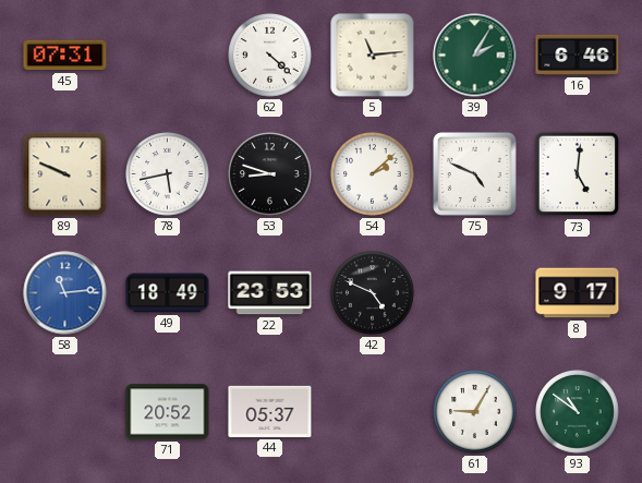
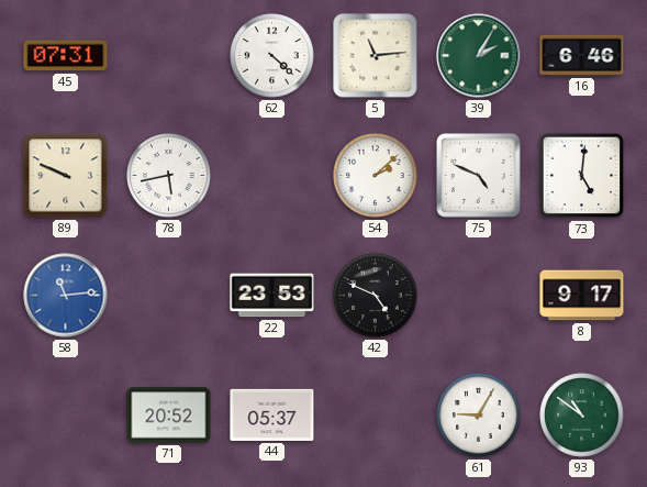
53: 8:48 -> none
49: 18:49 -> none
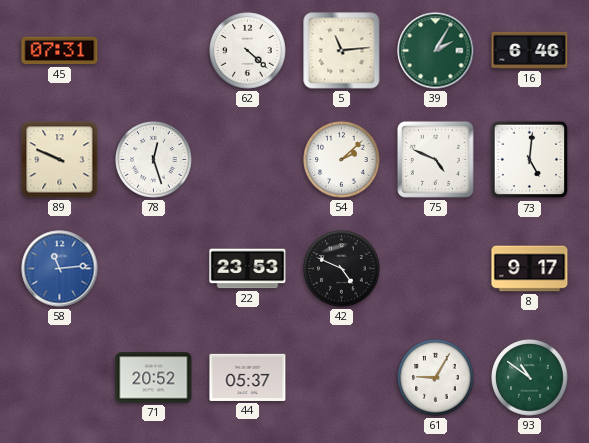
78: 5:43 -> 12:27
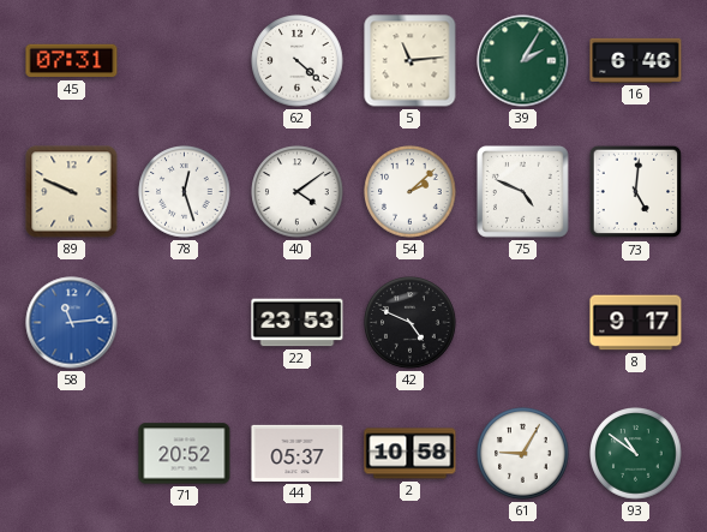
40: none -> 4:09
2: none -> 10:58
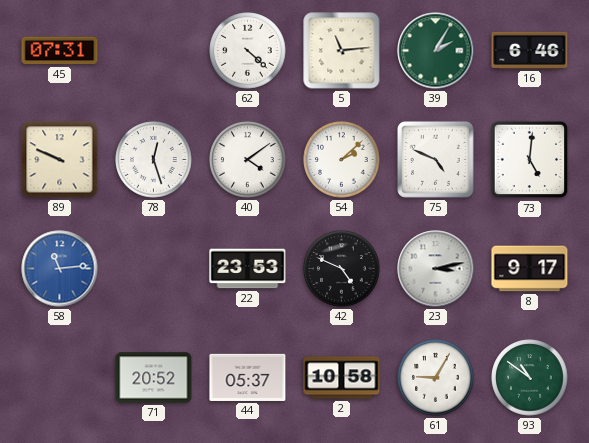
23: none -> 3:13
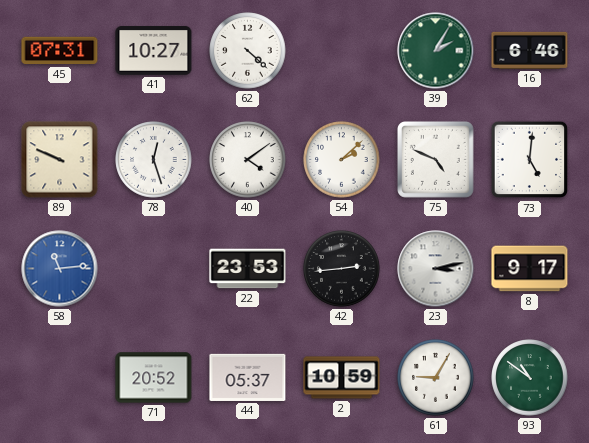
41: none -> 10:27
5: 11:14 -> none
42: 4:49 -> 2:44
2: 10:58 -> 10:59
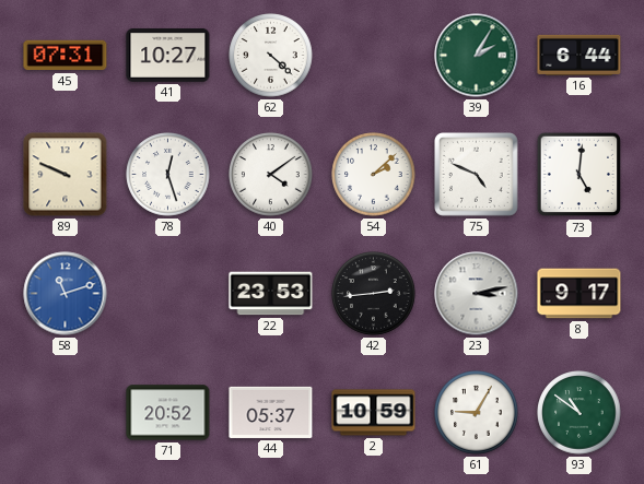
16: 6:46 -> 6:44
58: 11:14 -> 11:12
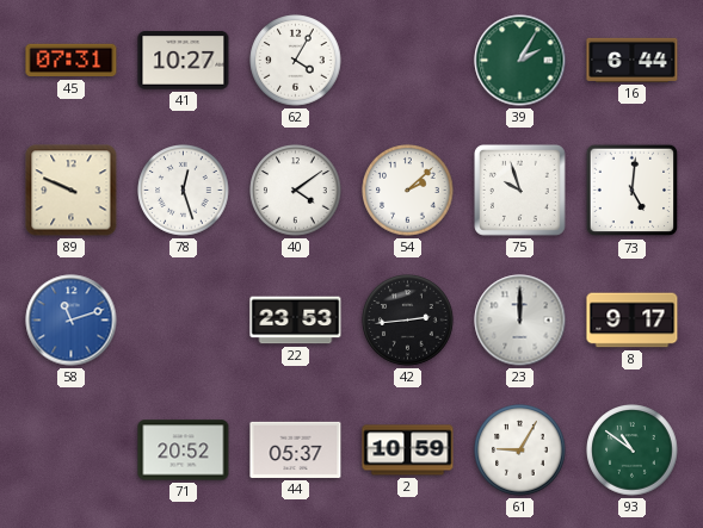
62: 4:22 -> 4:05
75: 4:49 -> 9:57
23: 3:13 -> 12:00
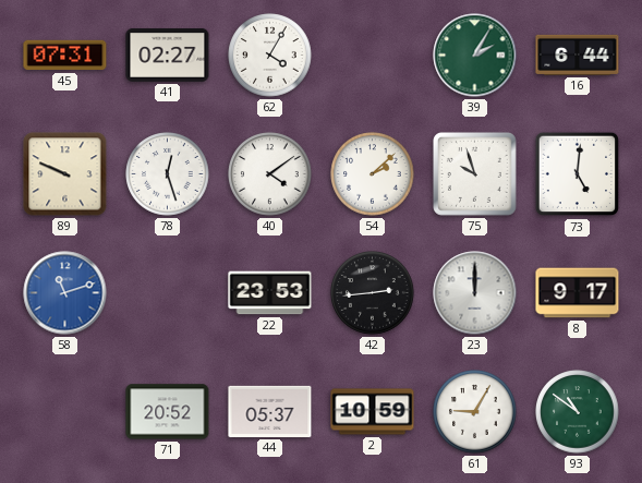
41: 10:27 -> 02:27
